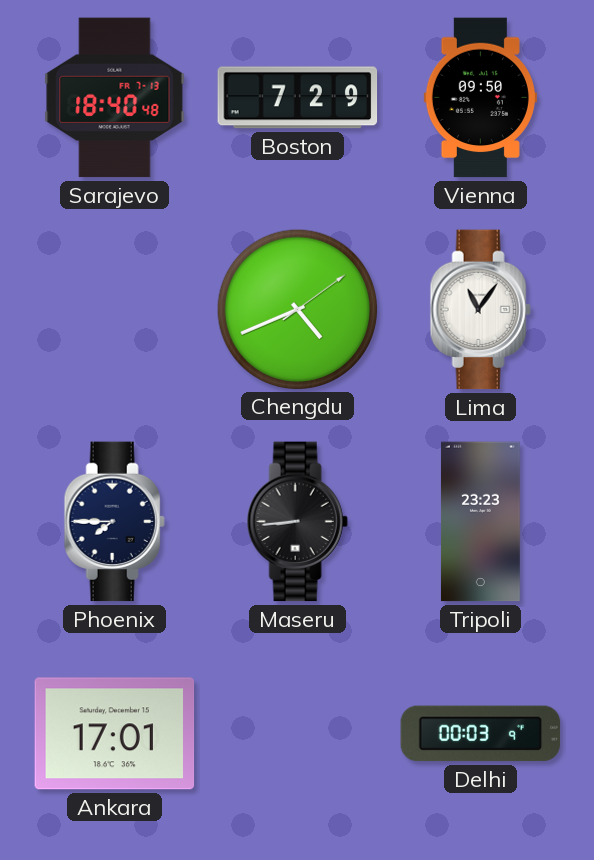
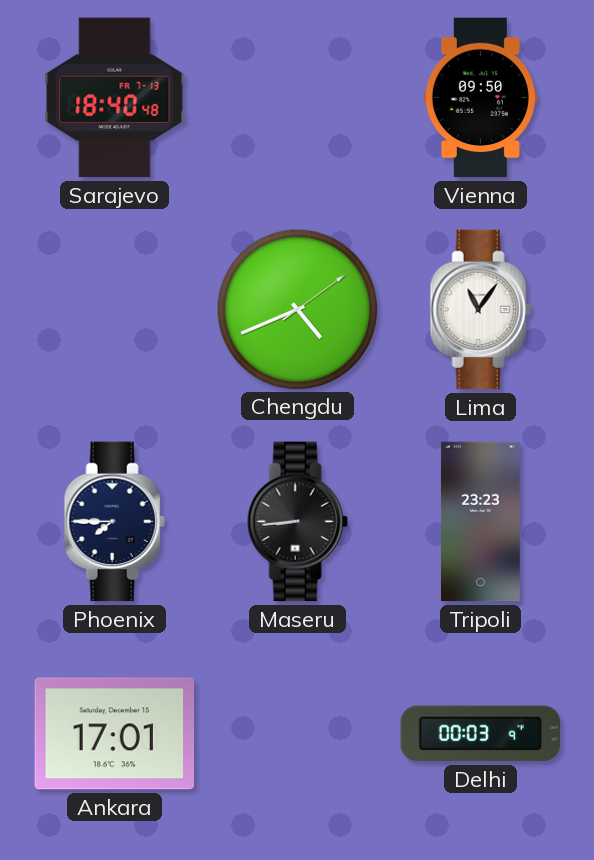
Boston: 7:29 -> none
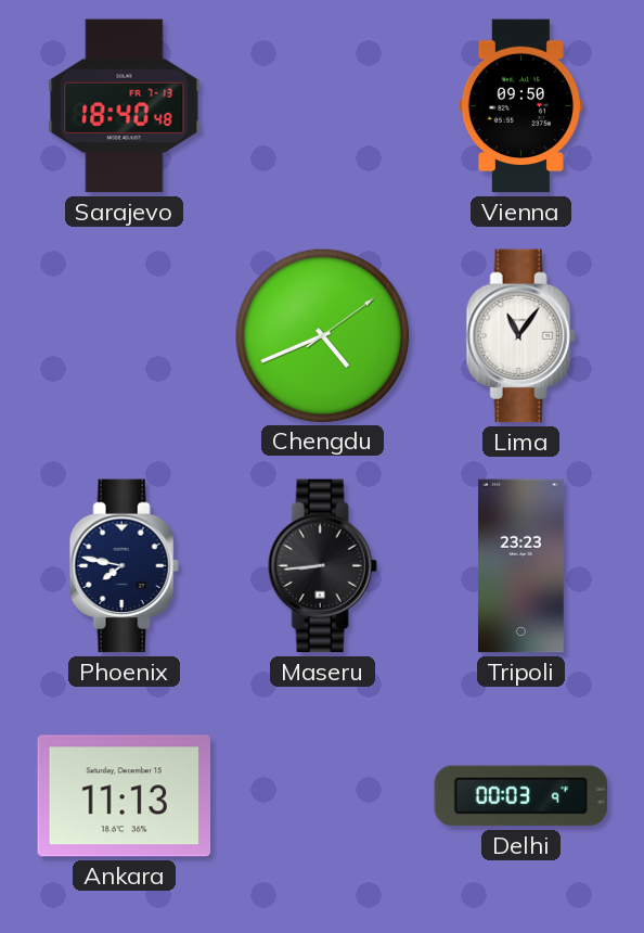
Phoenix: 7:45 -> 7:47
Ankara: 17:01 -> 11:13
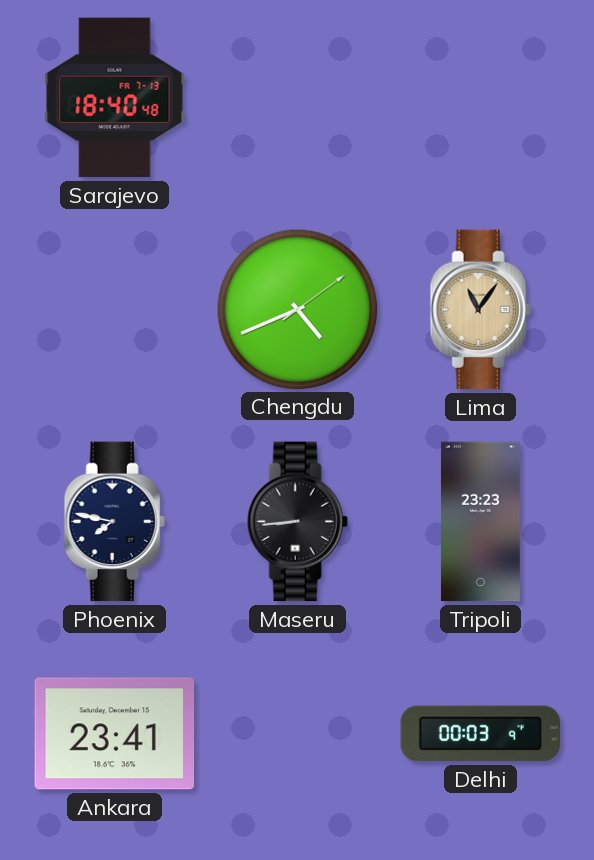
Vienna: 09:50 -> none
Lima dial: white -> champagne
Ankara: 11:13 -> 23:41
